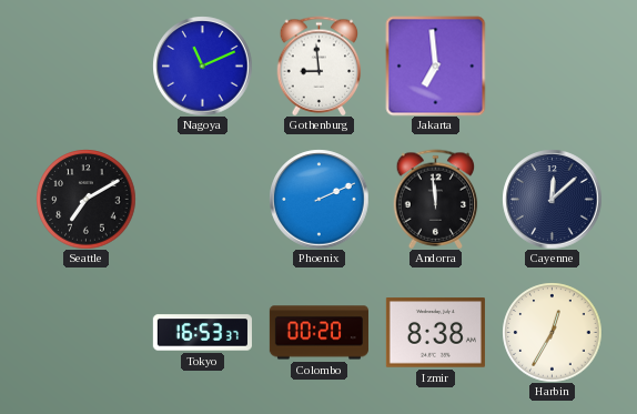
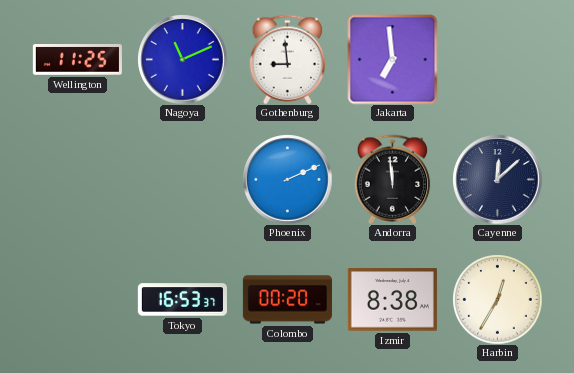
Wellington: none -> 11:25
Seattle: 7:10 -> none
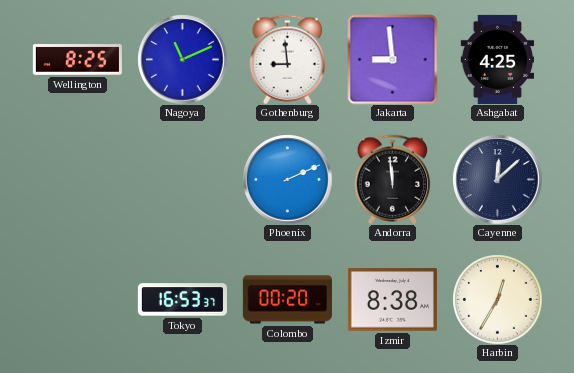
Wellington: 11:25 -> 8:25
Jakarta: 6:59 -> 8:59
Ashgabat: none -> 4:25
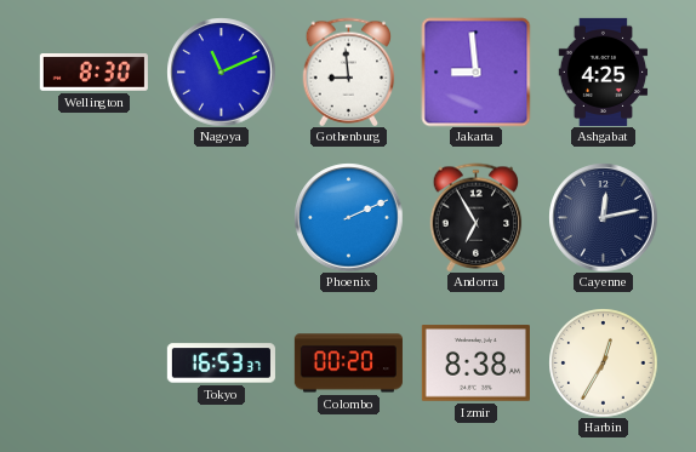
Wellington: 8:25 -> 8:30
Andorra: 11:59 -> 6:55
Cayenne: 12:08 -> 12:13
